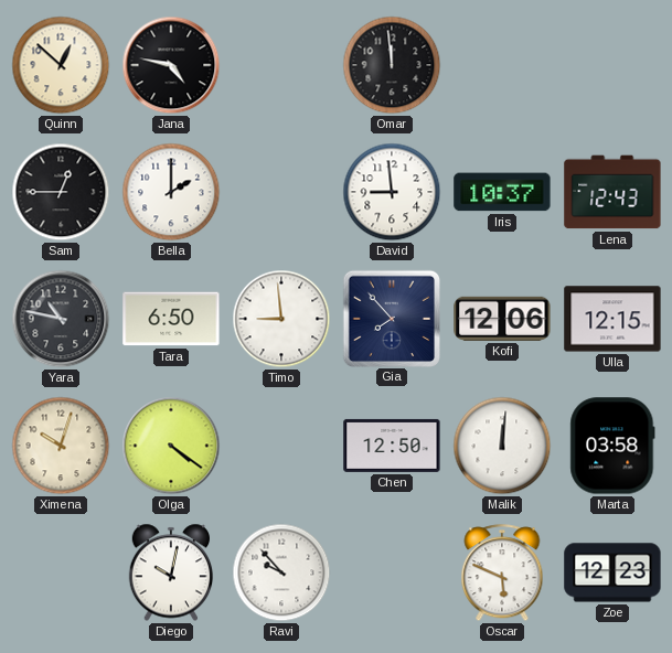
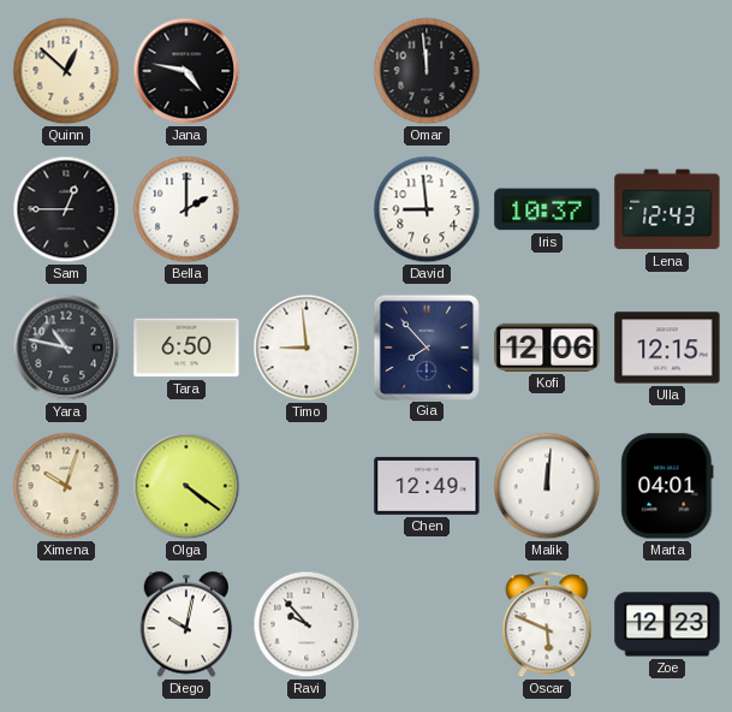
Chen: 12:50 -> 12:49
Marta: 03:58 -> 04:01
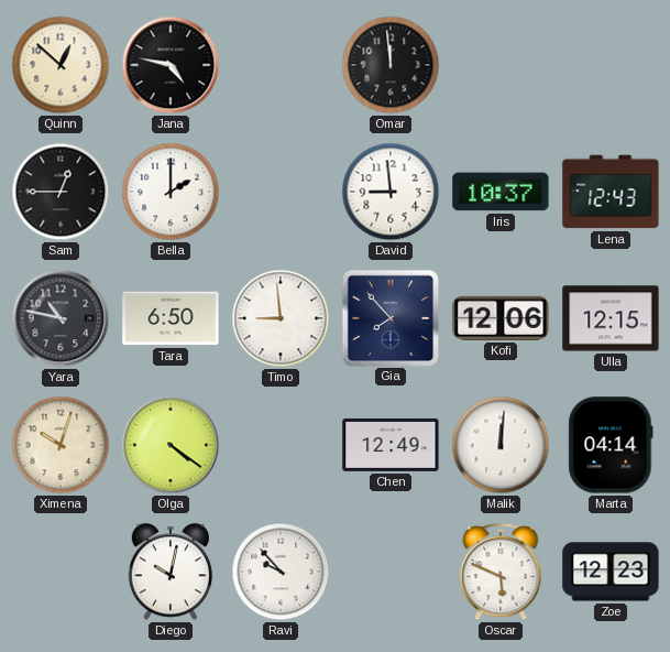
Marta: 04:01 -> 04:14
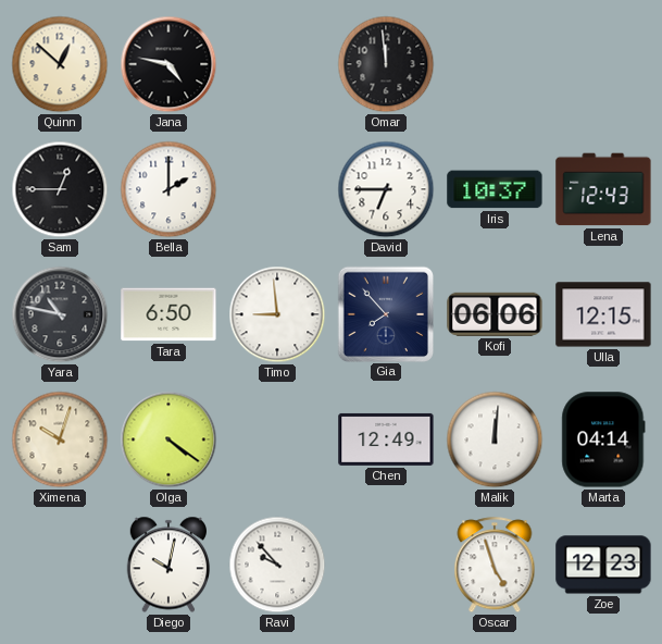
David: 8:59 -> 6:45
Kofi: 12:06 -> 06:06
Oscar: 5:49 -> 4:57
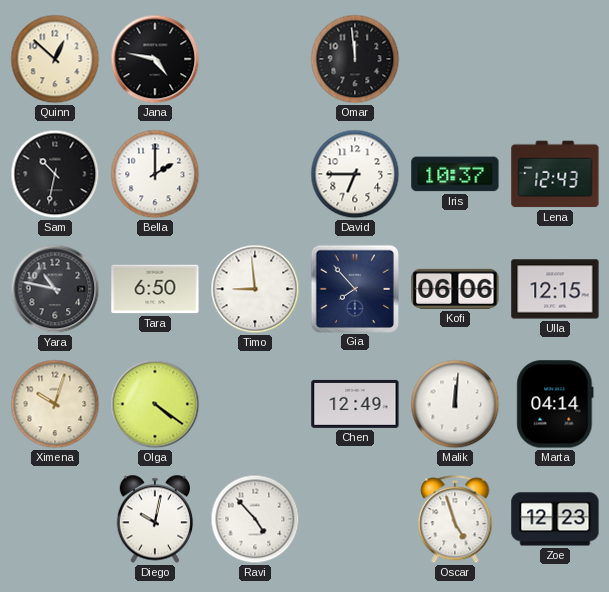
Sam: 12:45 -> 10:32
Ravi: 9:53 -> 4:53
